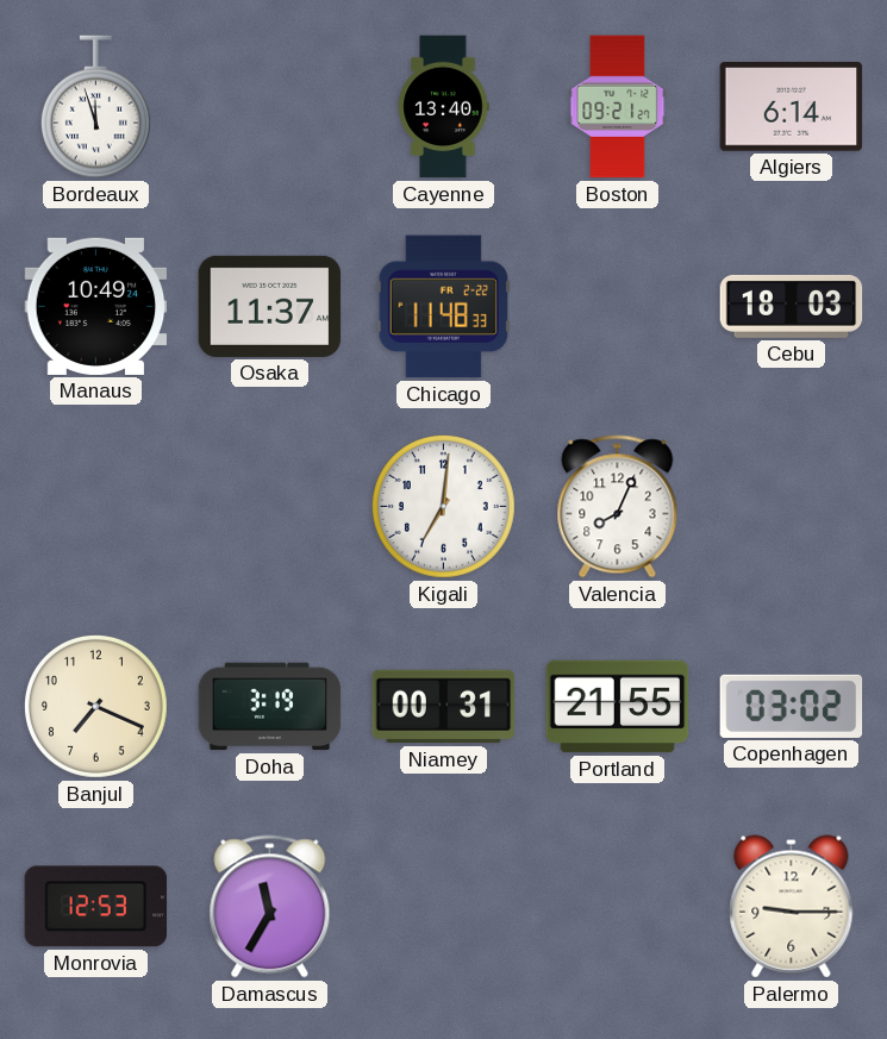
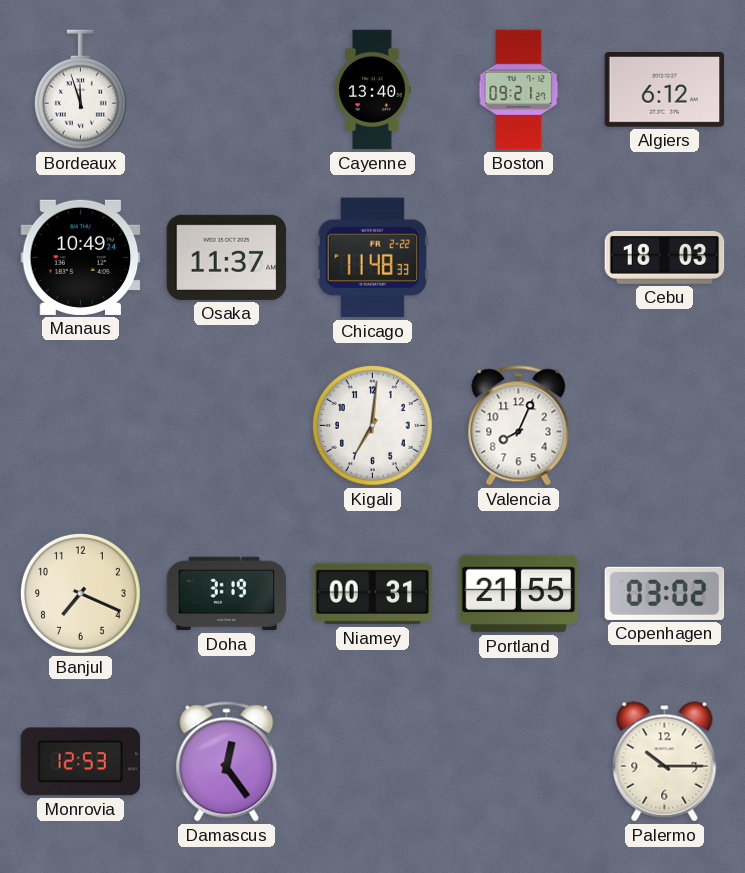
Algiers: 6:14 -> 6:12
Damascus: 11:35 -> 12:24
Palermo: 9:15 -> 10:15
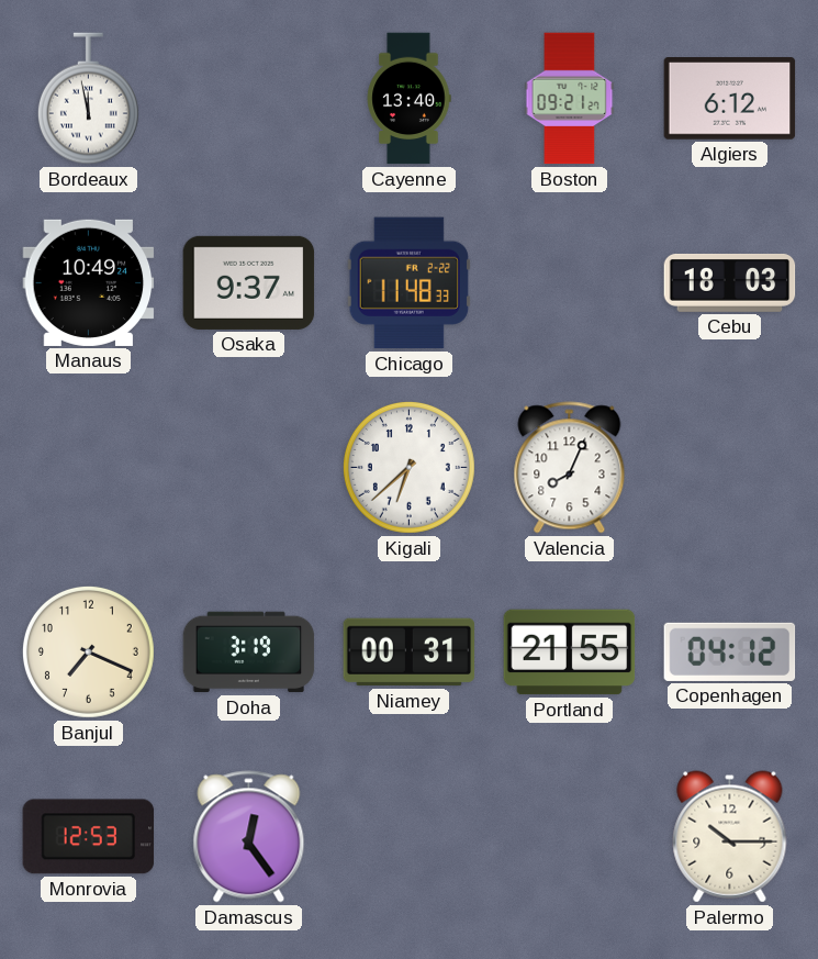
Bordeaux: 11:57 -> 11:58
Osaka: 11:37 -> 9:37
Kigali: 7:01 -> 6:38
Copenhagen: 03:02 -> 04:12
